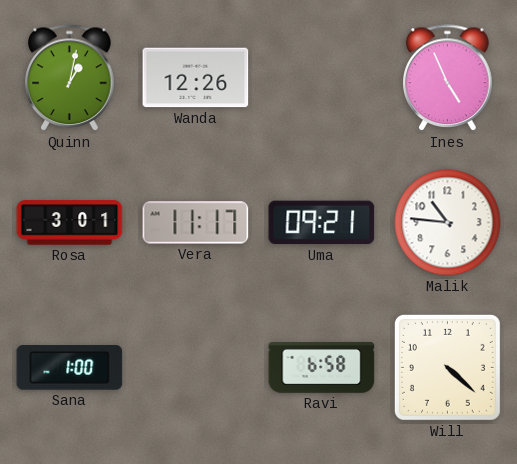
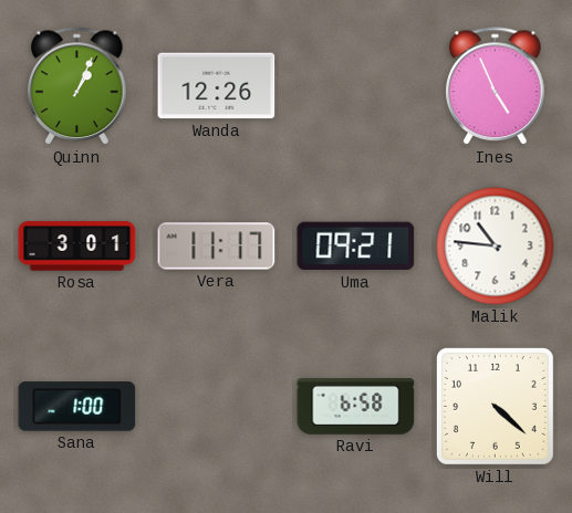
Quinn: 1:02 -> 1:04
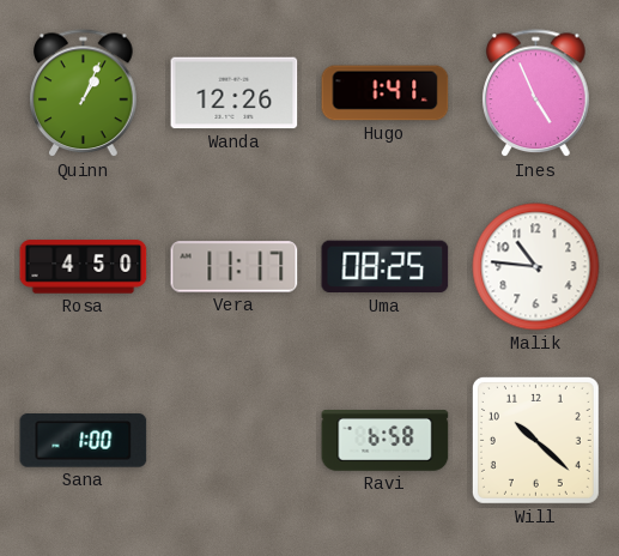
Hugo: none -> 1:41
Rosa: 3:01 -> 4:50
Uma: 09:21 -> 08:25
Will: 4:22 -> 10:22
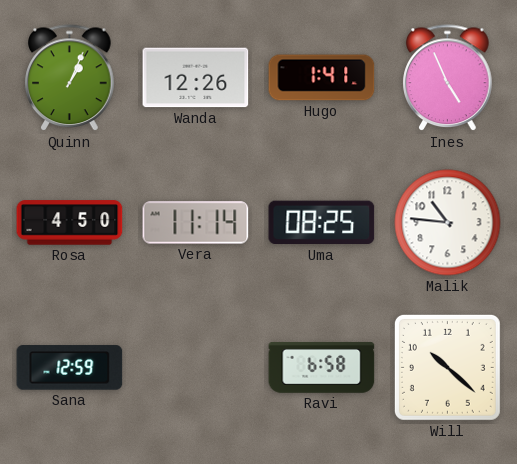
Vera: 11:17 -> 11:14
Sana: 1:00 -> 12:59
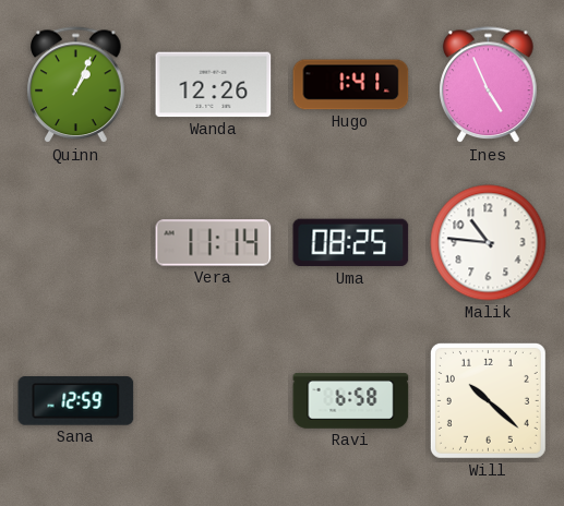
Rosa: 4:50 -> none
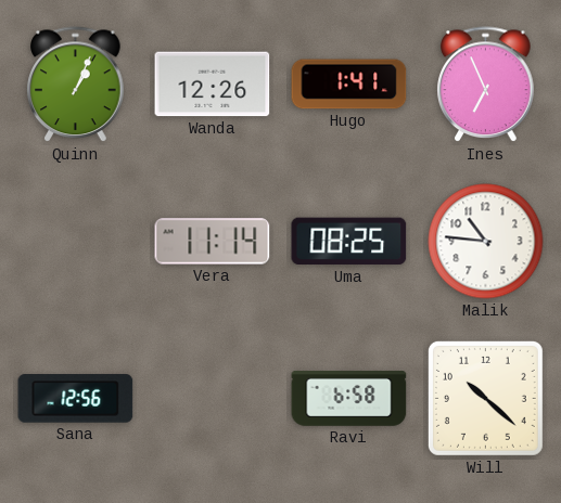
Ines: 4:56 -> 6:56
Sana: 12:59 -> 12:56
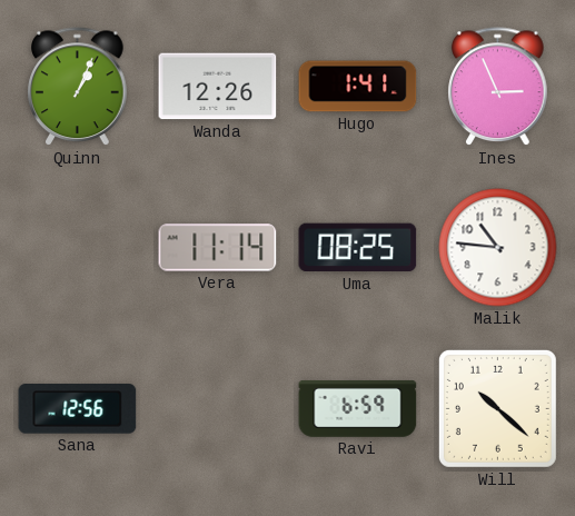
Ines: 6:56 -> 2:56
Ravi: 6:58 -> 6:59
